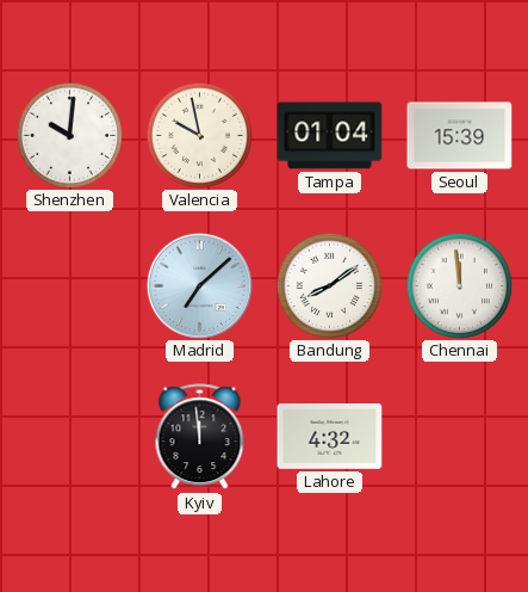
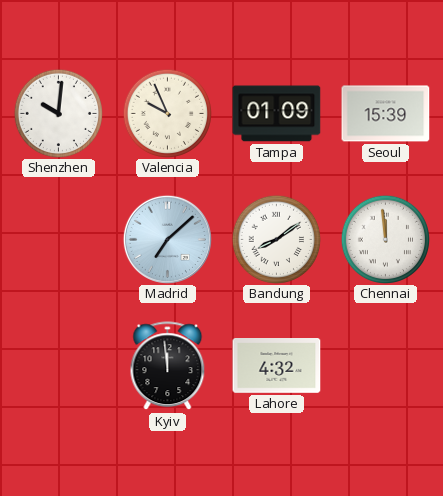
Valencia: 9:58 -> 9:56
Tampa: 01:04 -> 01:09
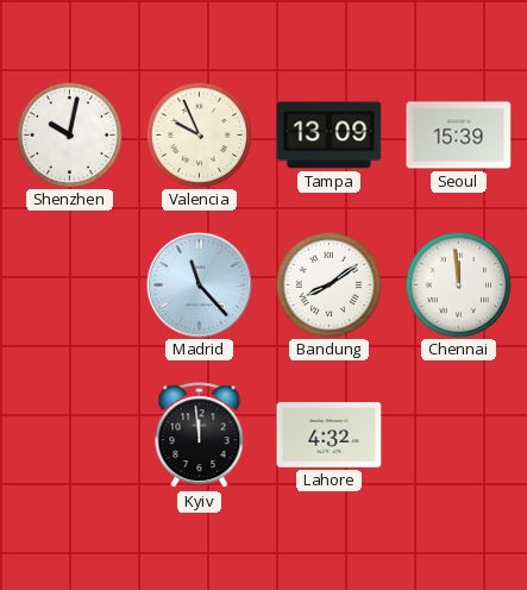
Shenzhen: 10:01 -> 10:02
Tampa: 01:09 -> 13:09
Madrid: 7:08 -> 11:23
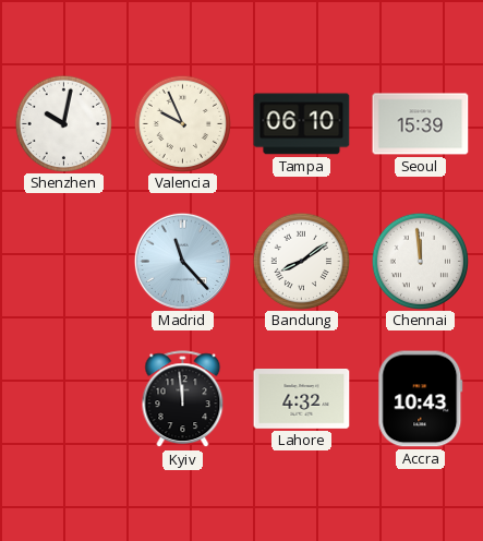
Tampa: 13:09 -> 06:10
Accra: none -> 10:43
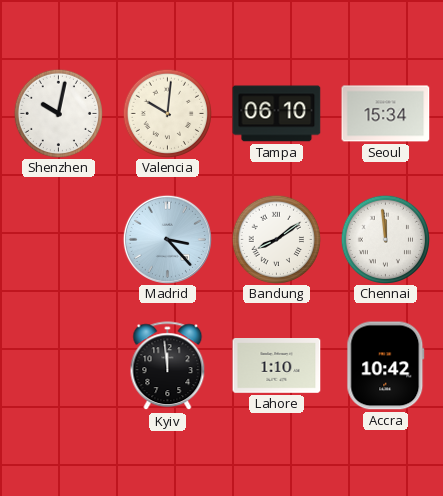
Valencia: 9:56 -> 10:01
Seoul: 15:39 -> 15:34
Madrid: 11:23 -> 3:23
Lahore: 4:32 -> 1:10
Accra: 10:43 -> 10:42
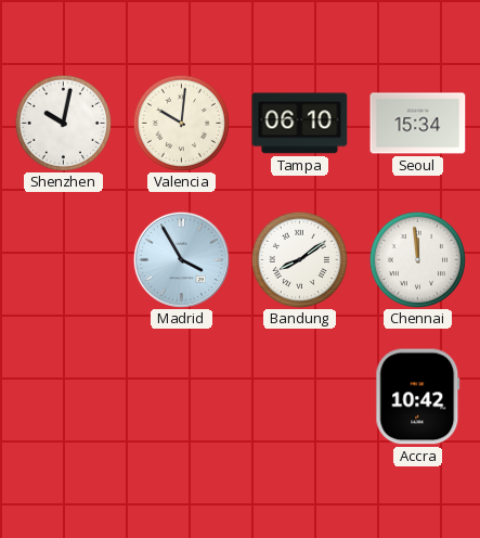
Madrid: 3:23 -> 3:55
Kyiv: 11:59 -> none
Lahore: 1:10 -> none
